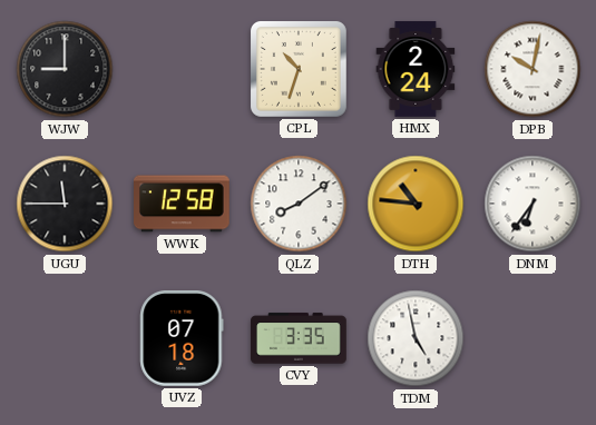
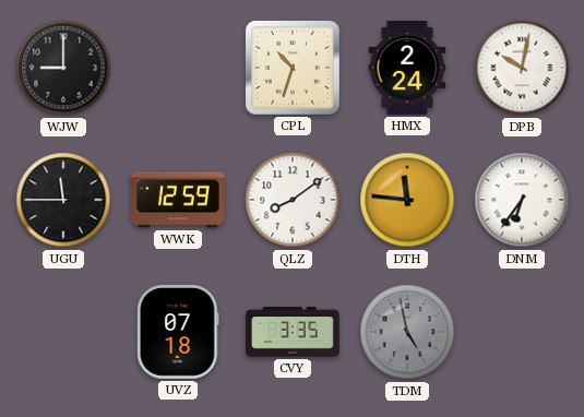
WWK: 12:58 -> 12:59
DTH: 10:46 -> 11:46
TDM dial: white -> grey
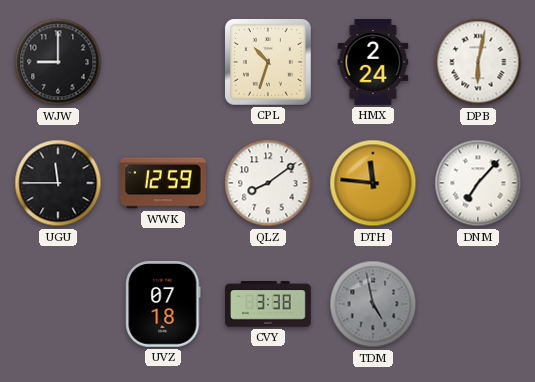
DPB: 10:02 -> 6:02
DNM: 6:36 -> 7:07
CVY: 3:35 -> 3:38
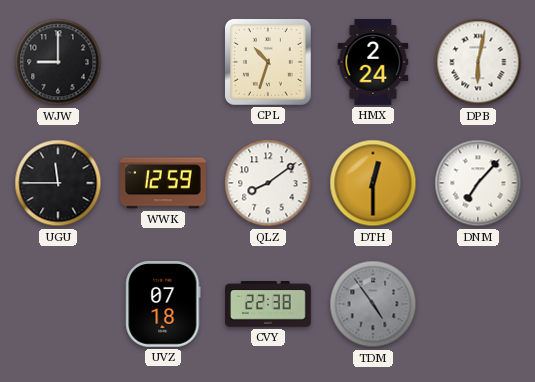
DTH: 11:46 -> 12:30
CVY: 3:38 -> 22:38
TDM: 4:58 -> 4:54
